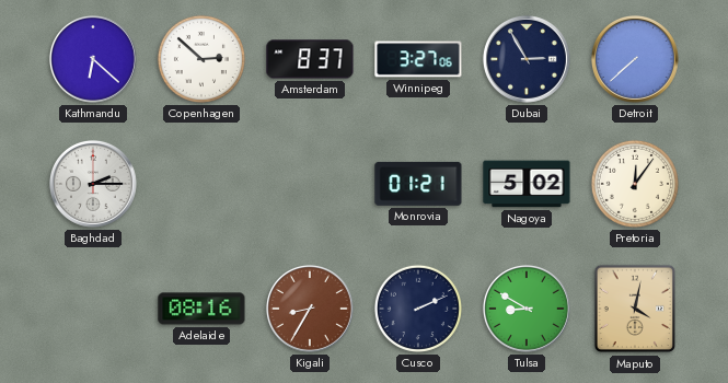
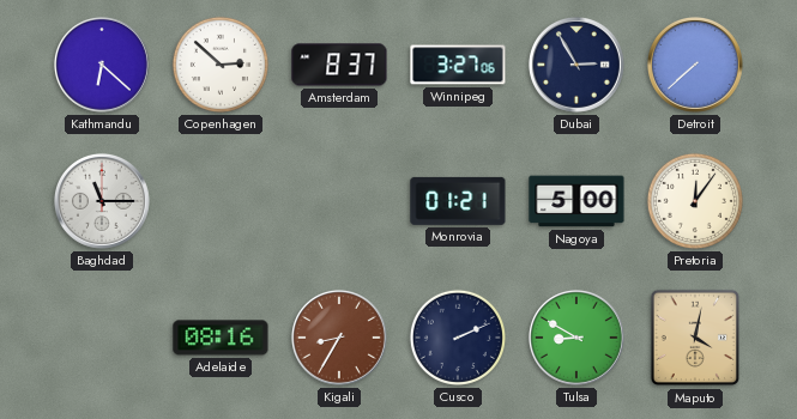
Baghdad: 2:15 -> 11:15
Nagoya: 5:02 -> 5:00
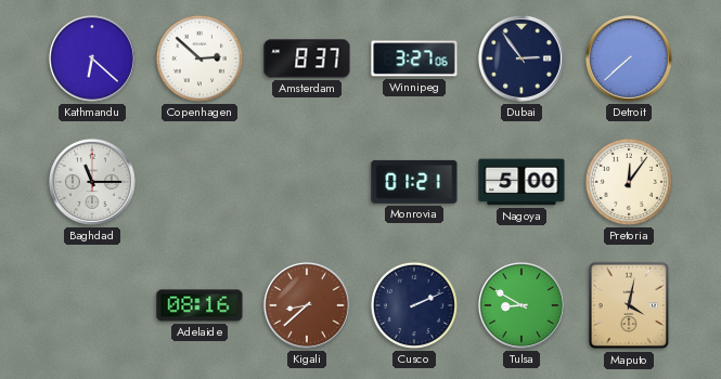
Dubai: 2:55 -> 2:54
Kigali: 8:35 -> 8:38
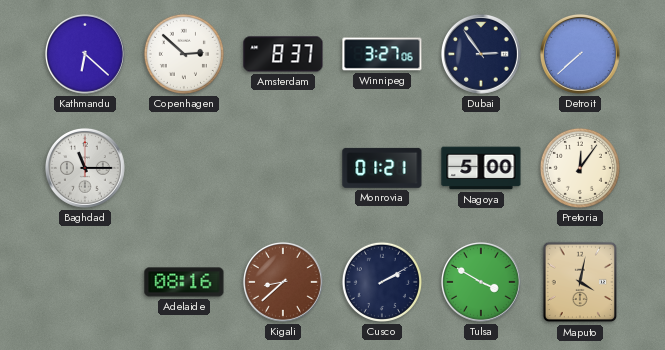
Cusco: 2:11 -> 2:10
Tulsa: 8:50 -> 3:50
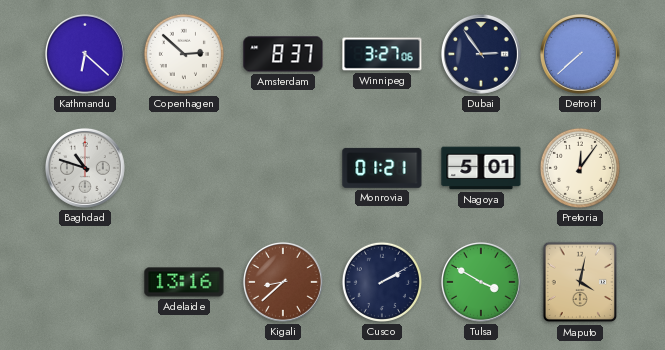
Baghdad: 11:15 -> 10:48
Nagoya: 5:00 -> 5:01
Adelaide: 08:16 -> 13:16
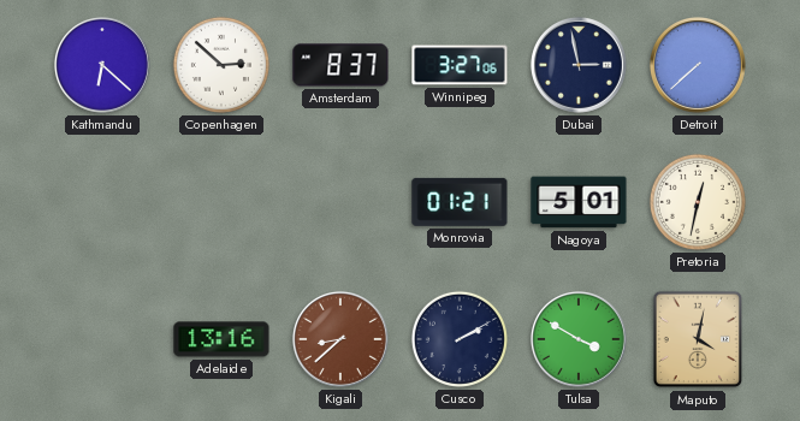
Dubai: 2:54 -> 2:58
Baghdad: 10:48 -> none
Pretoria: 12:06 -> 12:32
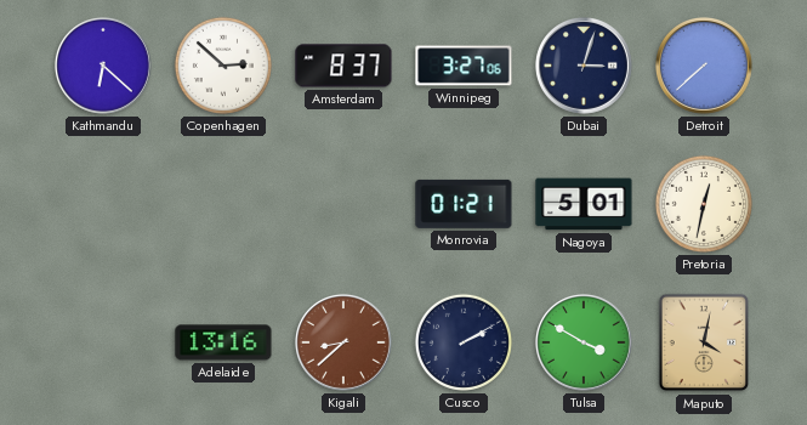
Dubai: 2:58 -> 3:03
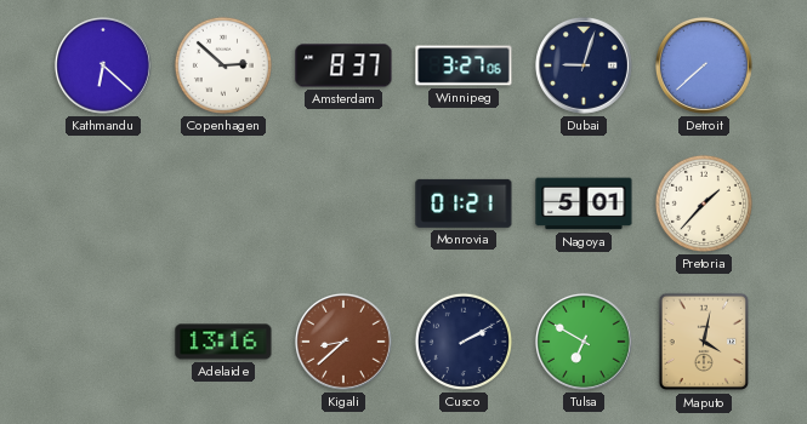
Dubai: 3:03 -> 9:03
Pretoria: 12:32 -> 1:37
Tulsa: 3:50 -> 6:50
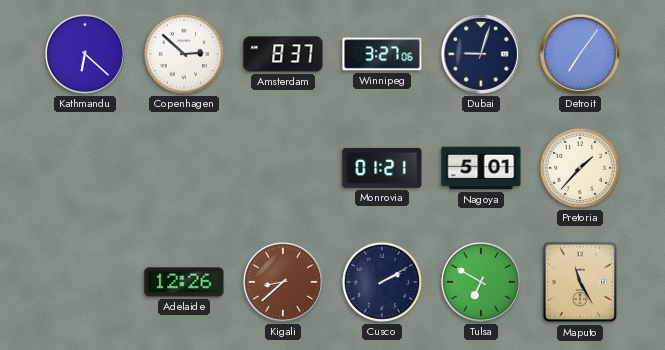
Detroit: 7:38 -> 7:06
Adelaide: 13:16 -> 12:26
Maputo: 4:02 -> 11:25
